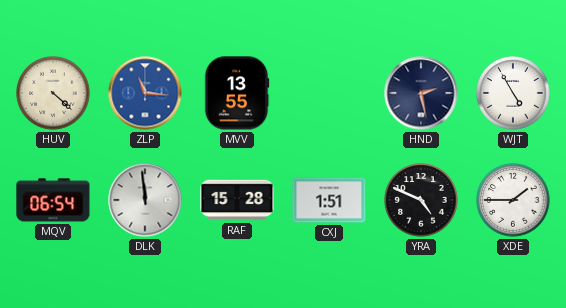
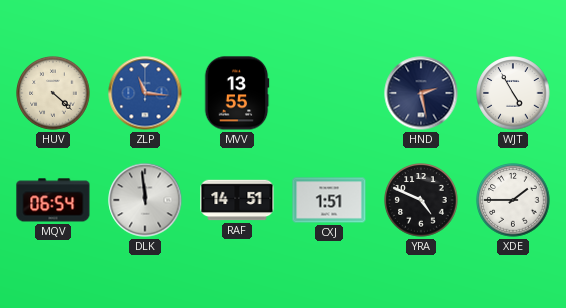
RAF: 15:28 -> 14:51
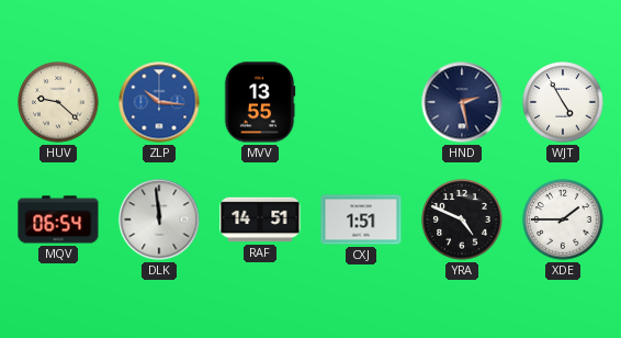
HUV: 4:22 -> 9:22
ZLP: 11:16 -> 10:16
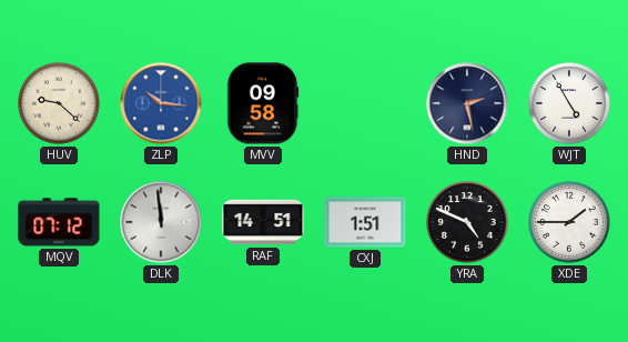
MVV: 13:55 -> 09:58
MQV: 06:54 -> 07:12
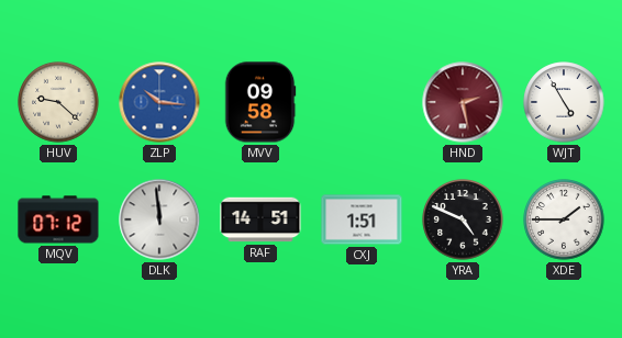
HND dial: navy -> burgundy
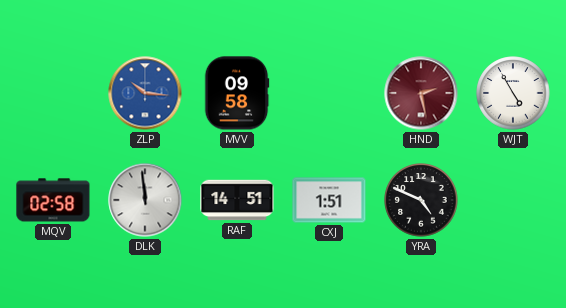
HUV: 9:22 -> none
MQV: 07:12 -> 02:58
XDE: 1:45 -> none
